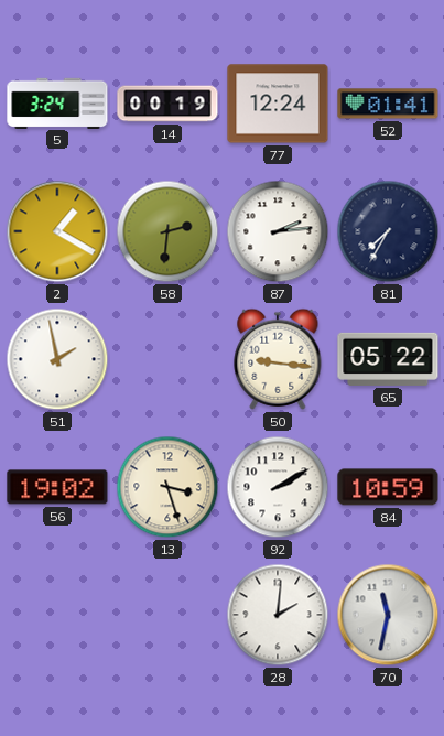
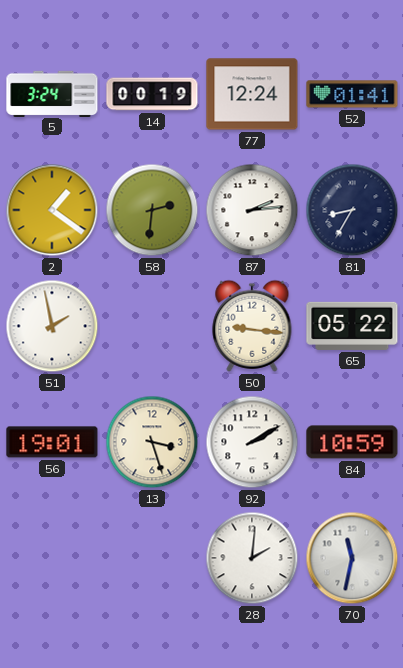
2: 1:20 -> 1:21
81: 7:35 -> 8:35
56: 19:02 -> 19:01
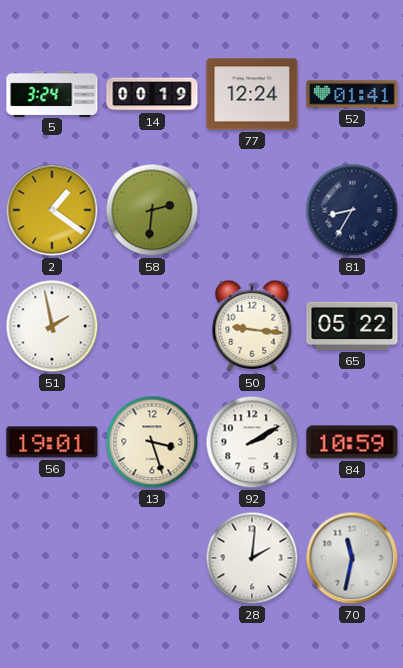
87: 2:14 -> none
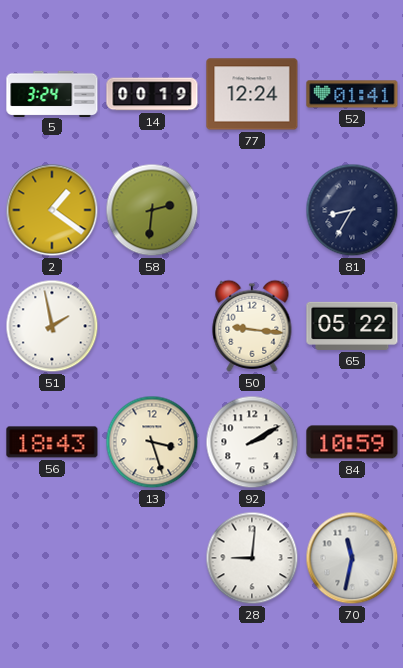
56: 19:01 -> 18:43
28: 2:01 -> 9:01
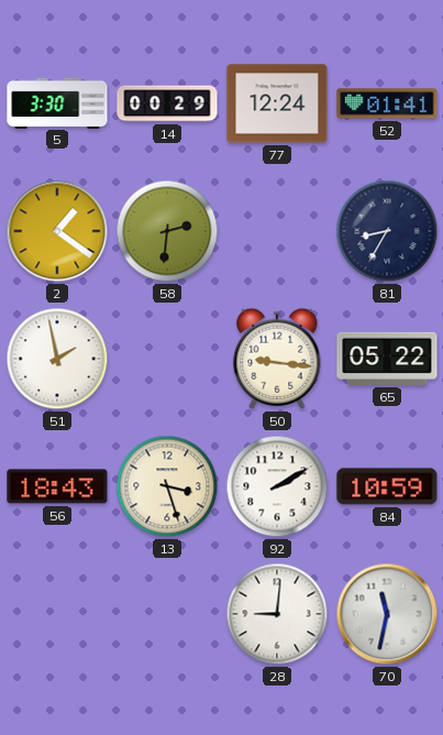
5: 3:24 -> 3:30
14: 00:19 -> 00:29
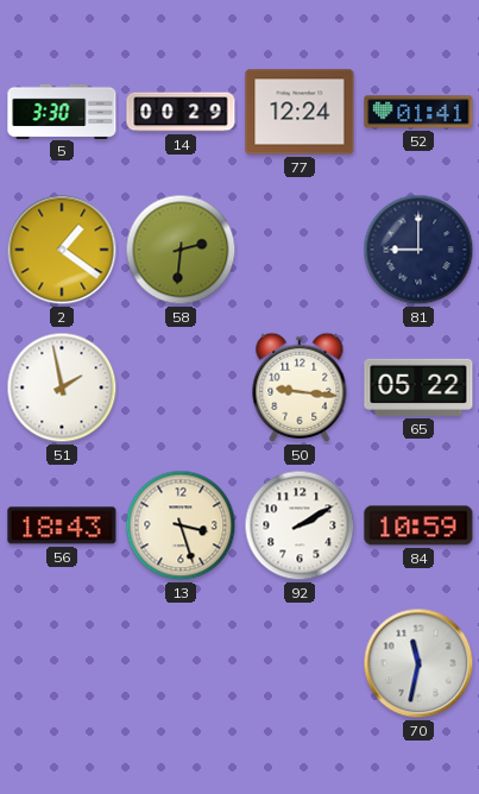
81: 8:35 -> 9:00
28: 9:01 -> none
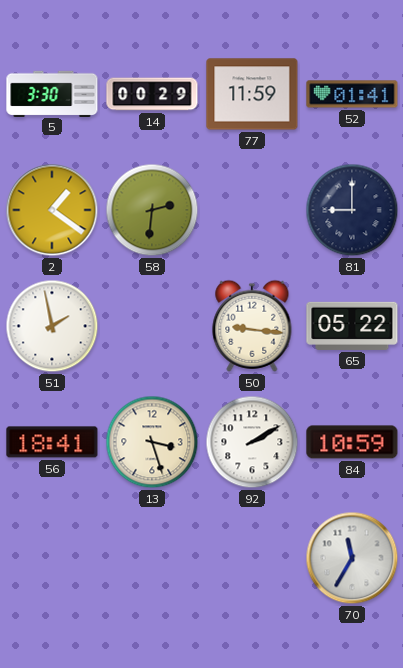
77: 12:24 -> 11:59
56: 18:43 -> 18:41
70: 11:32 -> 11:35
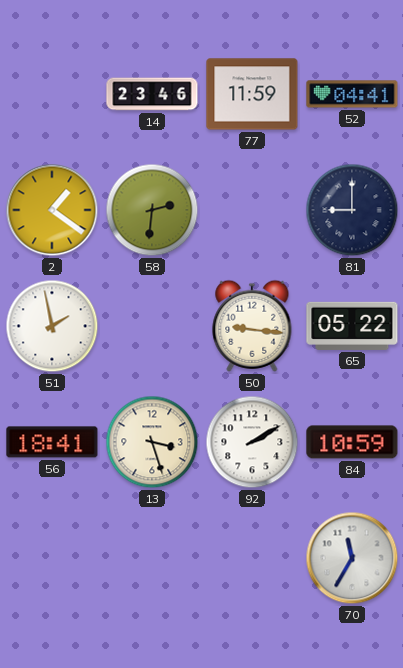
5: 3:30 -> none
14: 00:29 -> 23:46
52: 01:41 -> 04:41
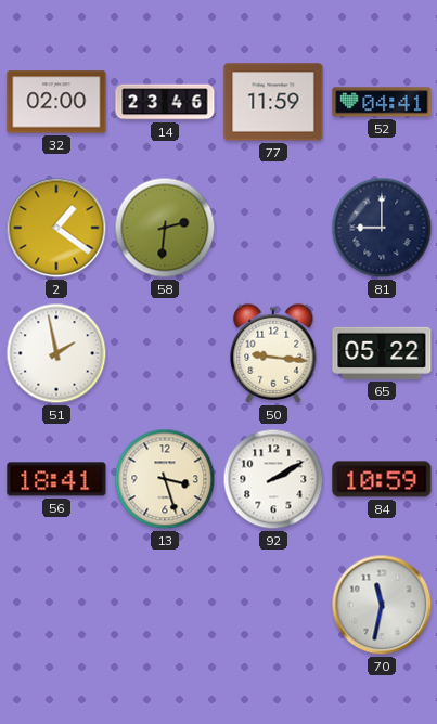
32: none -> 02:00
70: 11:35 -> 11:32
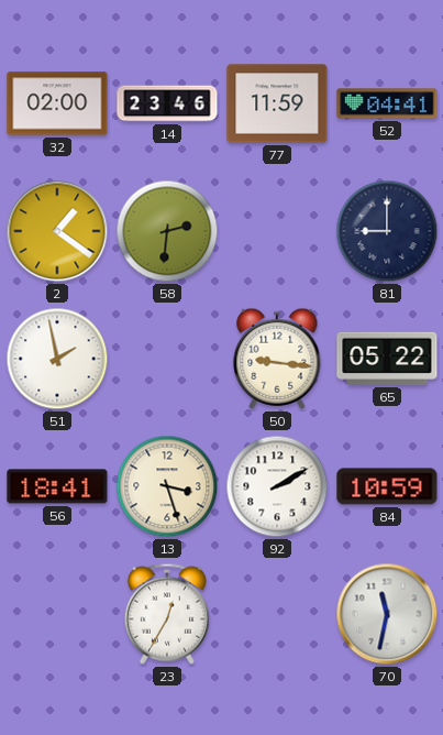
23: none -> 12:35
